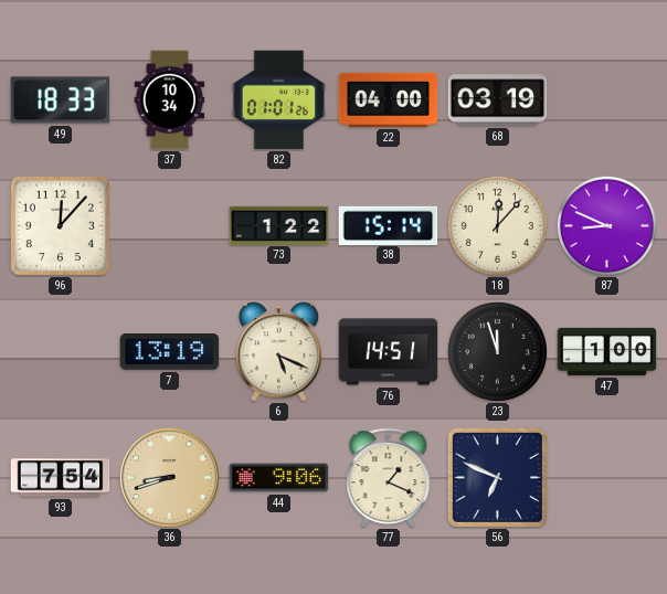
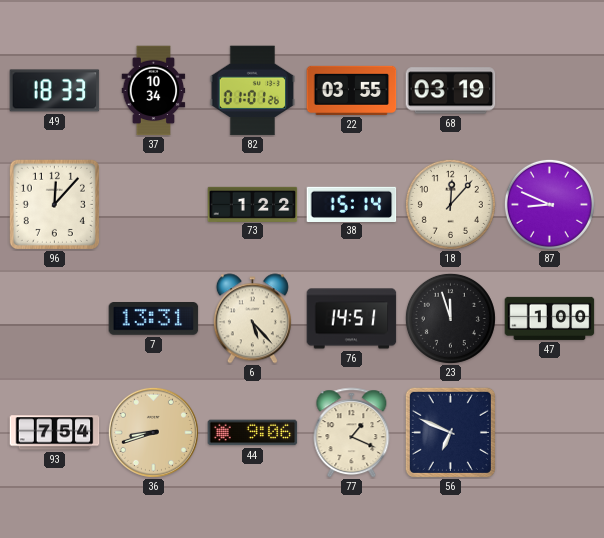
22: 04:00 -> 03:55
7: 13:19 -> 13:31
6: 5:19 -> 5:23
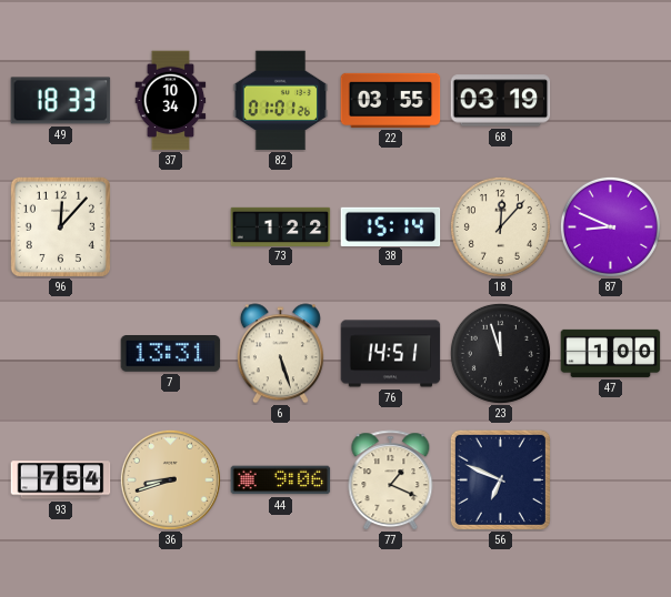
6: 5:23 -> 5:27
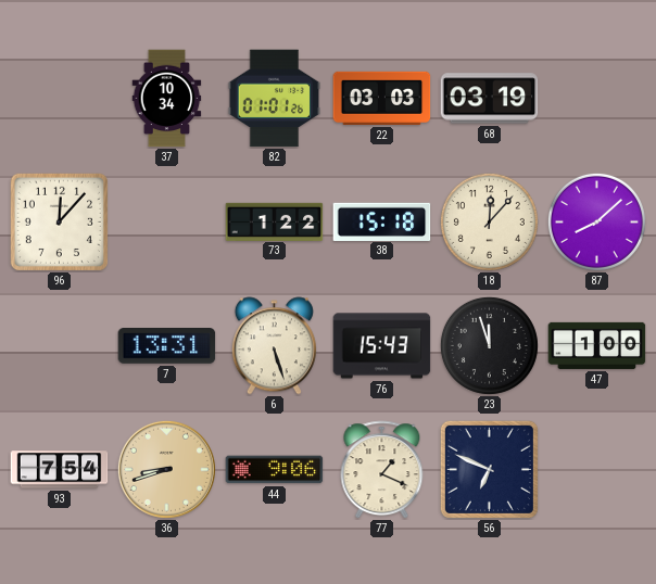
49: 18:33 -> none
22: 03:55 -> 03:03
38: 15:14 -> 15:18
87: 8:49 -> 8:08
76: 14:51 -> 15:43
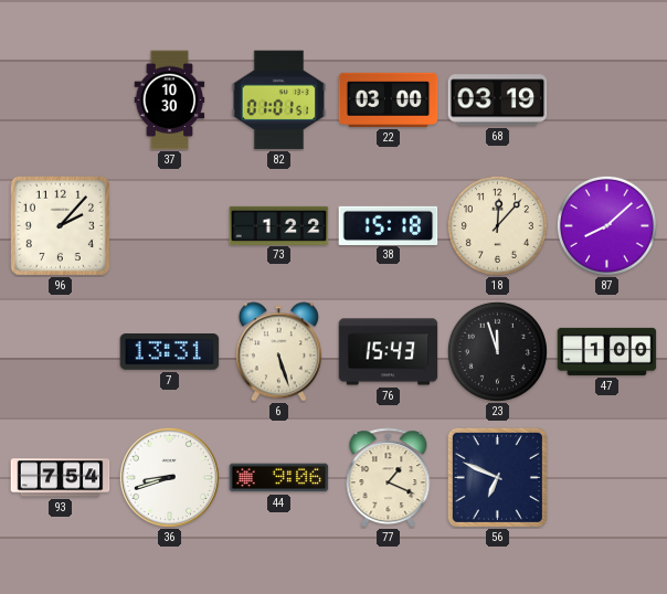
37: 10:34 -> 10:30
82: 01:01:26 -> 01:01:51
22: 03:03 -> 03:00
96: 12:07 -> 2:07
36 dial: champagne -> white
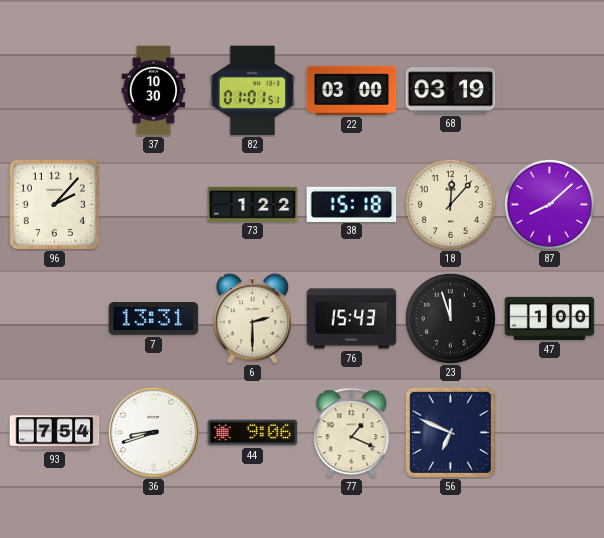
6: 5:27 -> 2:30
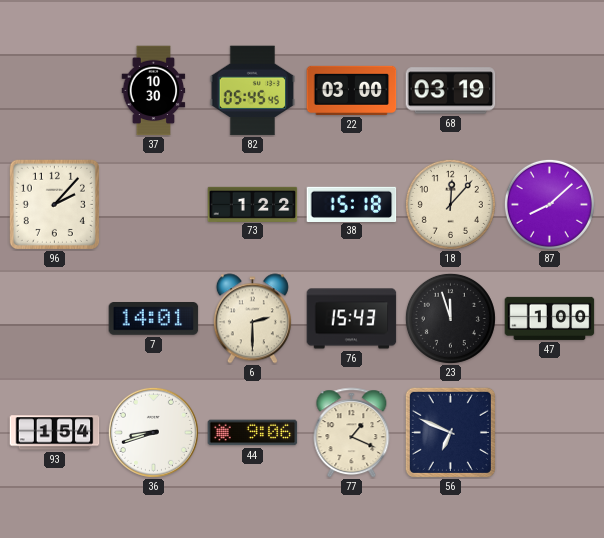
82: 01:01 -> 05:45
7: 13:31 -> 14:01
93: 7:54 -> 1:54
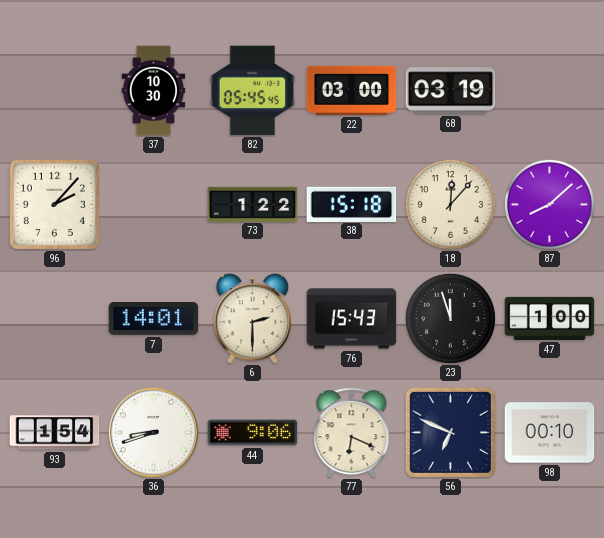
77: 1:19 -> 6:19
98: none -> 00:10
